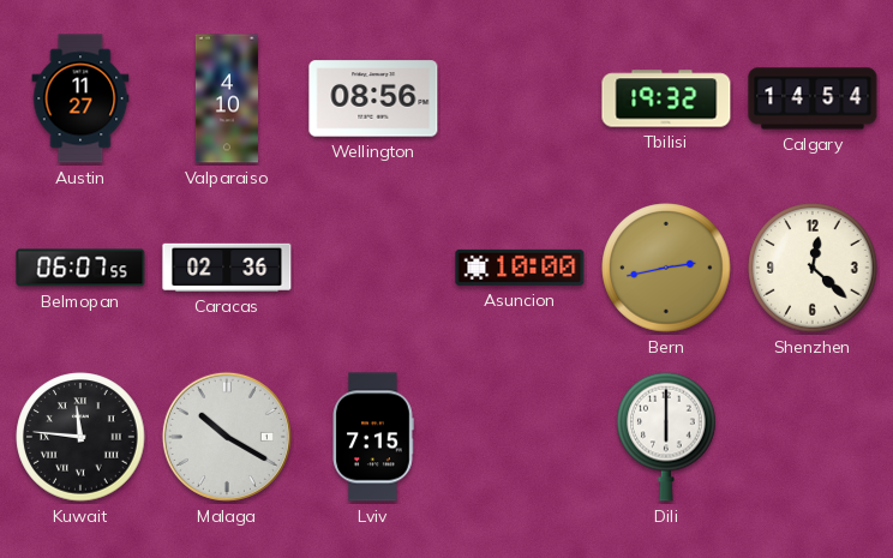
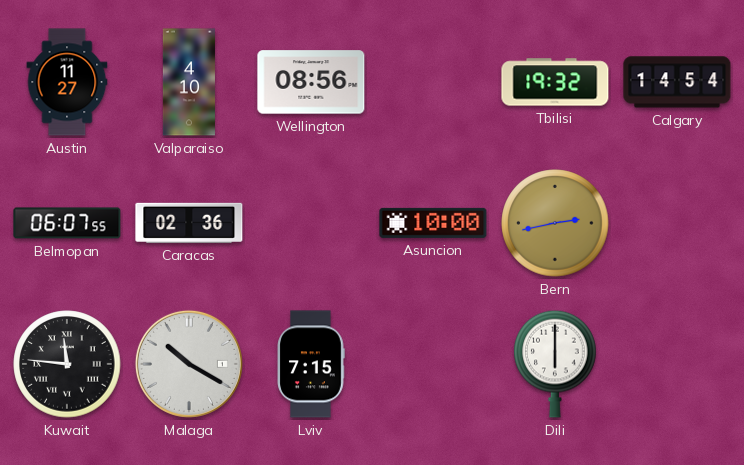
Shenzhen: 12:22 -> none
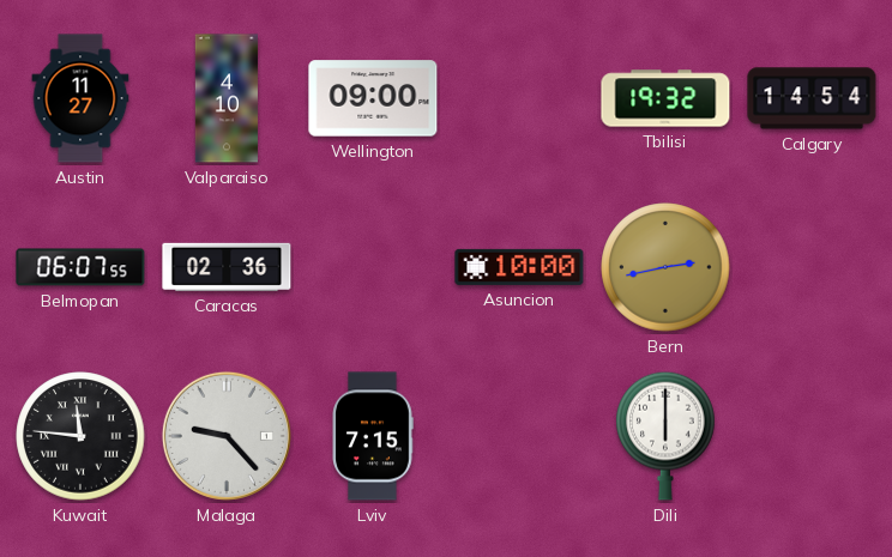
Wellington: 08:56 -> 09:00
Malaga: 10:20 -> 9:23
